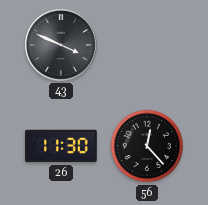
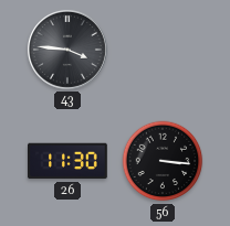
43: 3:49 -> 3:46
56: 12:23 -> 3:16
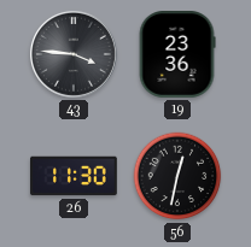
19: none -> 23:36
56: 3:16 -> 12:32
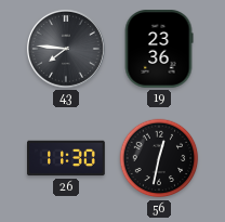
43: 3:46 -> 7:46
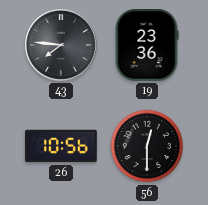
26: 11:30 -> 10:56
56: 12:32 -> 12:30
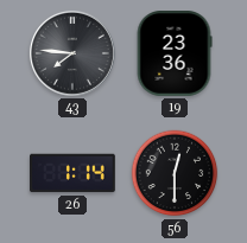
26: 10:56 -> 1:14
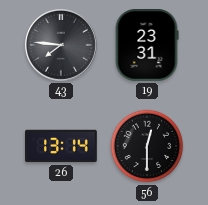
19: 23:36 -> 23:31
26: 1:14 -> 13:14
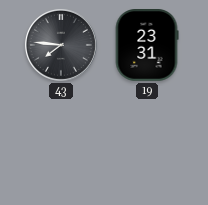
26: 13:14 -> none
56: 12:30 -> none
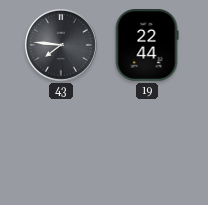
19: 23:31 -> 22:44
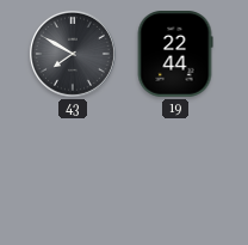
43: 7:46 -> 7:50
